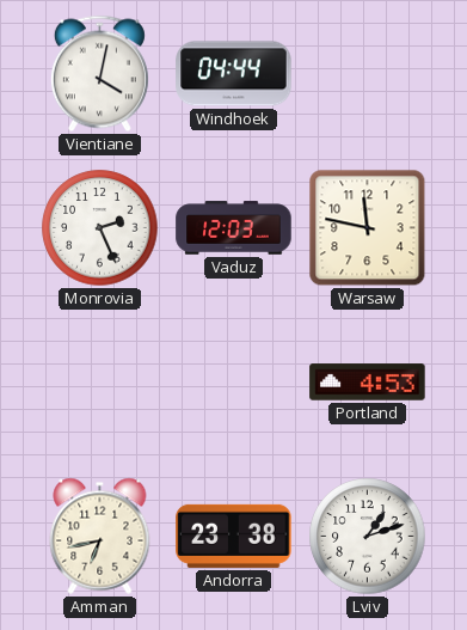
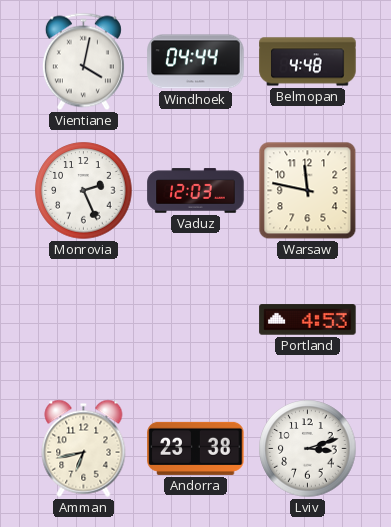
Belmopan: none -> 4:48
Lviv: 1:12 -> 3:12
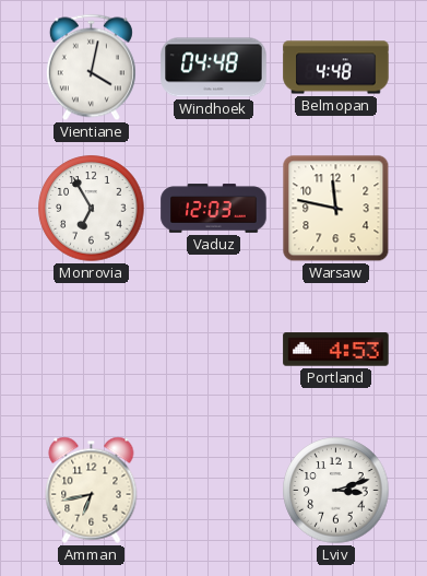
Windhoek: 04:44 -> 04:48
Monrovia: 2:26 -> 6:55
Andorra: 23:38 -> none
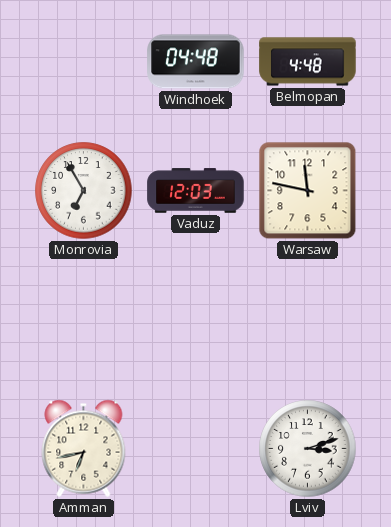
Vientiane: 4:02 -> none
Portland: 4:53 -> none
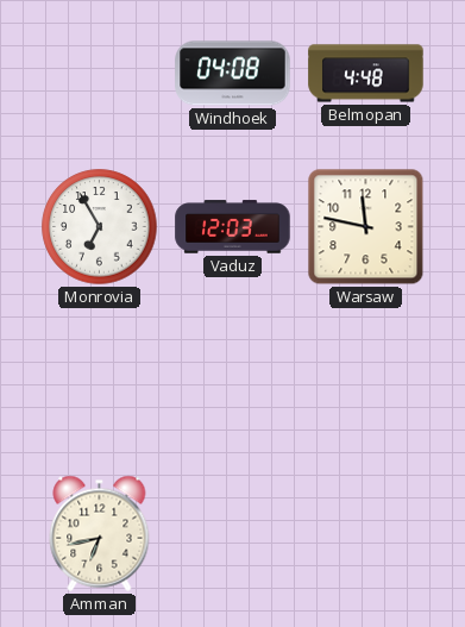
Windhoek: 04:48 -> 04:08
Lviv: 3:12 -> none
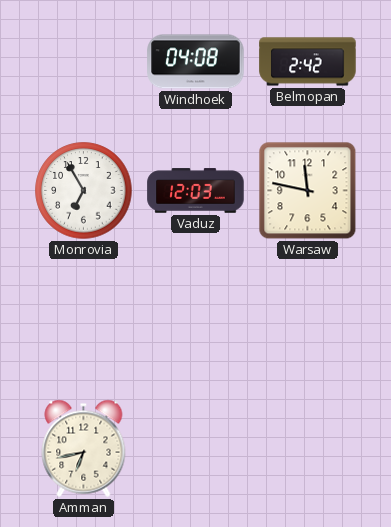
Belmopan: 4:48 -> 2:42
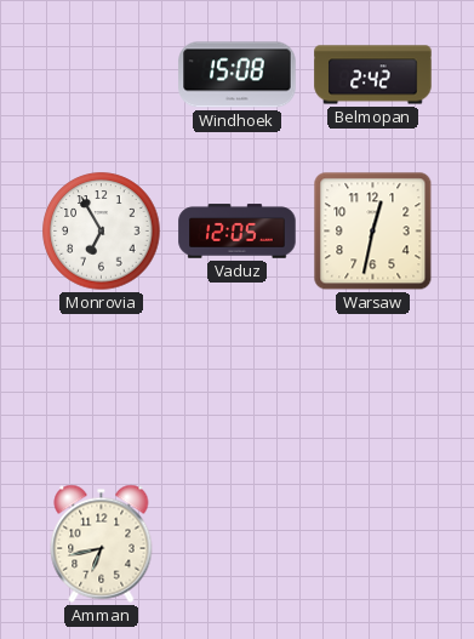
Windhoek: 04:08 -> 15:08
Vaduz: 12:03 -> 12:05
Warsaw: 11:47 -> 12:32
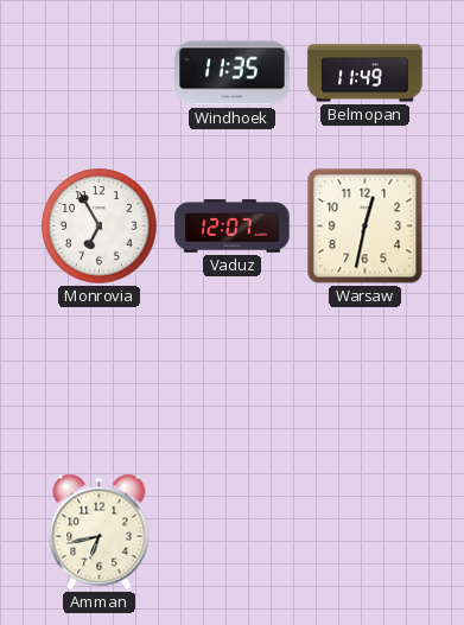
Windhoek: 15:08 -> 11:35
Belmopan: 2:42 -> 11:49
Vaduz: 12:05 -> 12:07
